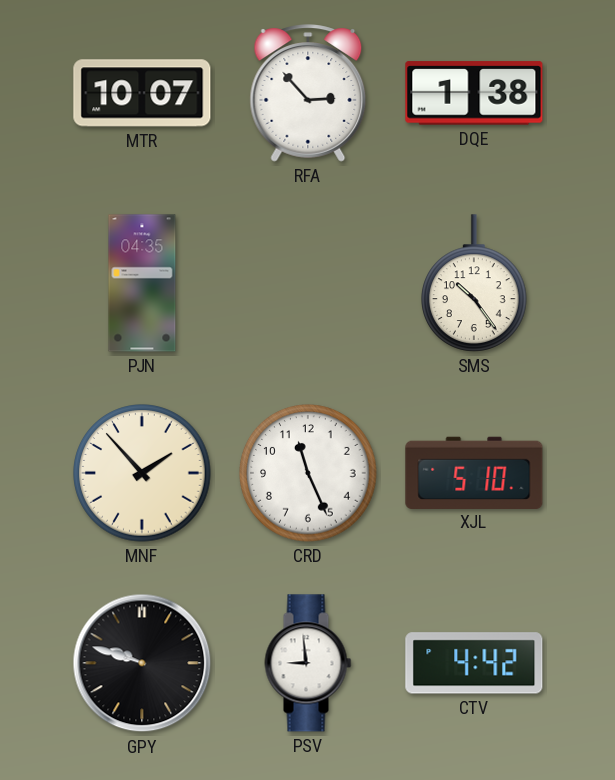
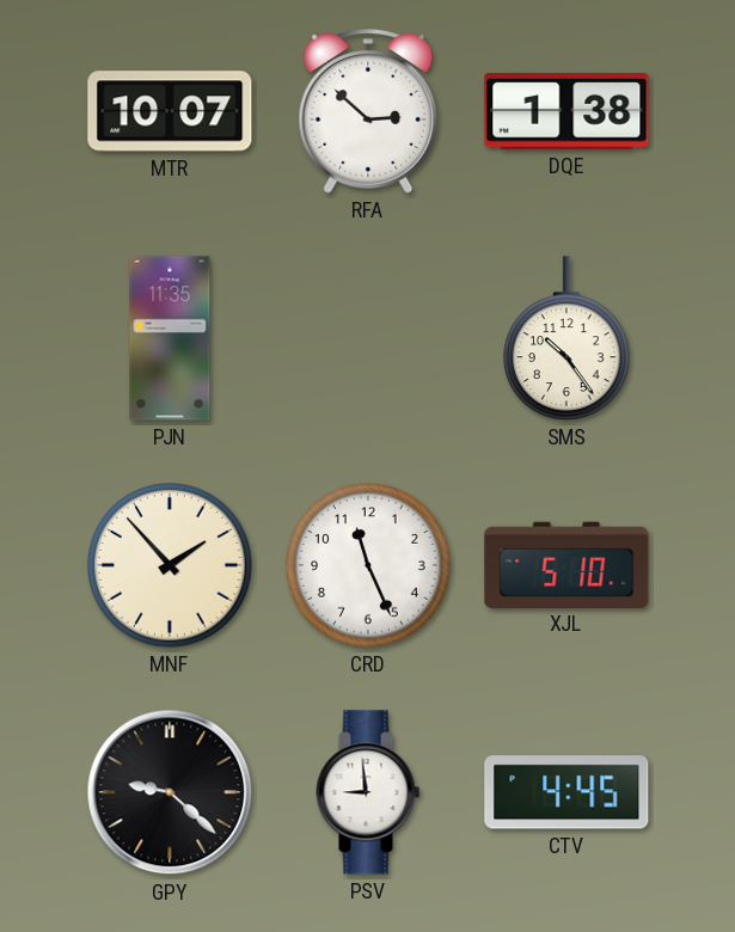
RFA: 2:53 -> 2:52
PJN: 04:35 -> 11:35
GPY: 9:48 -> 9:22
CTV: 4:42 -> 4:45
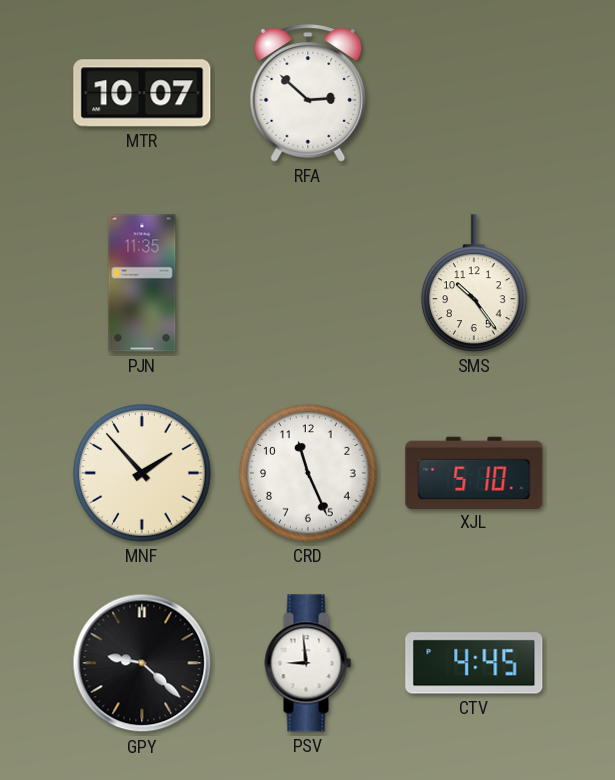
DQE: 1:38 -> none
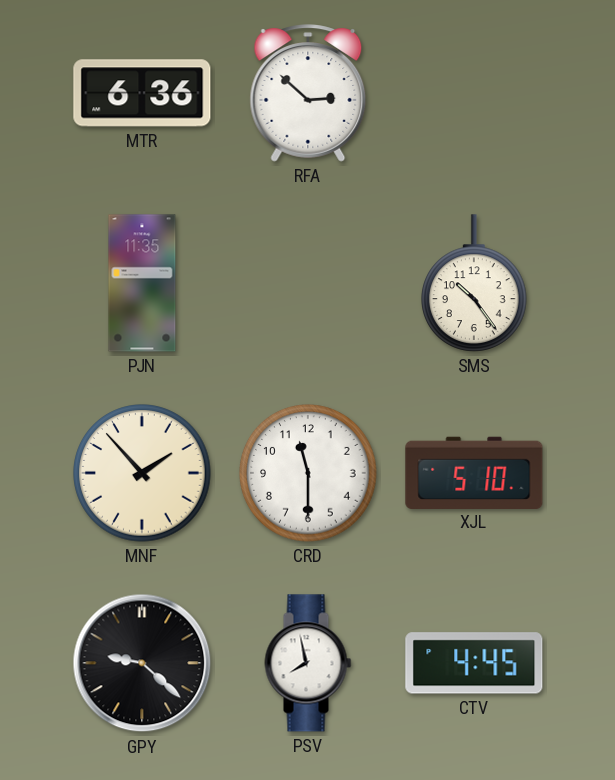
MTR: 10:07 -> 6:36
CRD: 11:26 -> 11:30
PSV: 8:59 -> 7:58
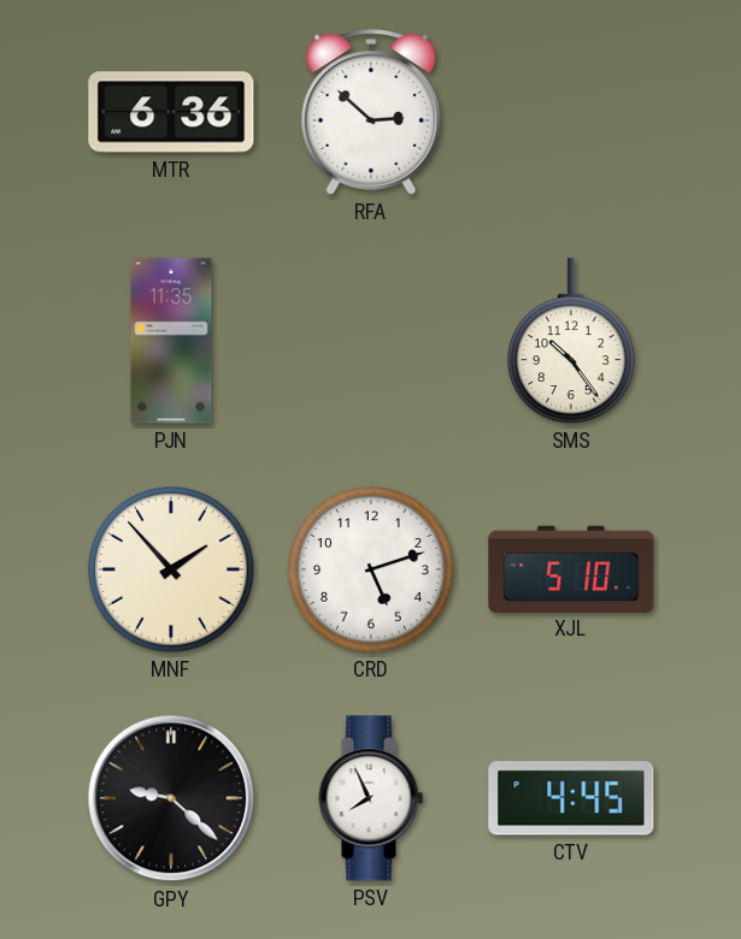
CRD: 11:30 -> 5:12
PSV: 7:58 -> 7:56
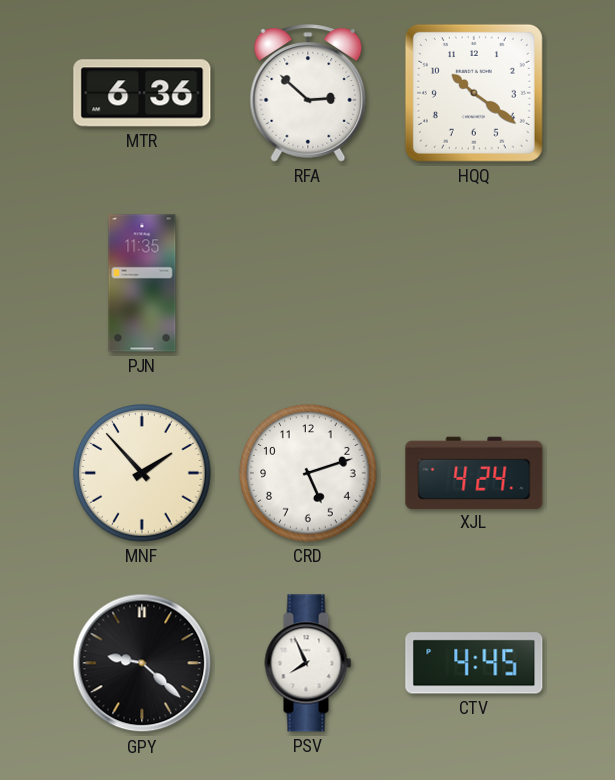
HQQ: none -> 10:21
SMS: 10:24 -> none
XJL: 5:10 -> 4:24
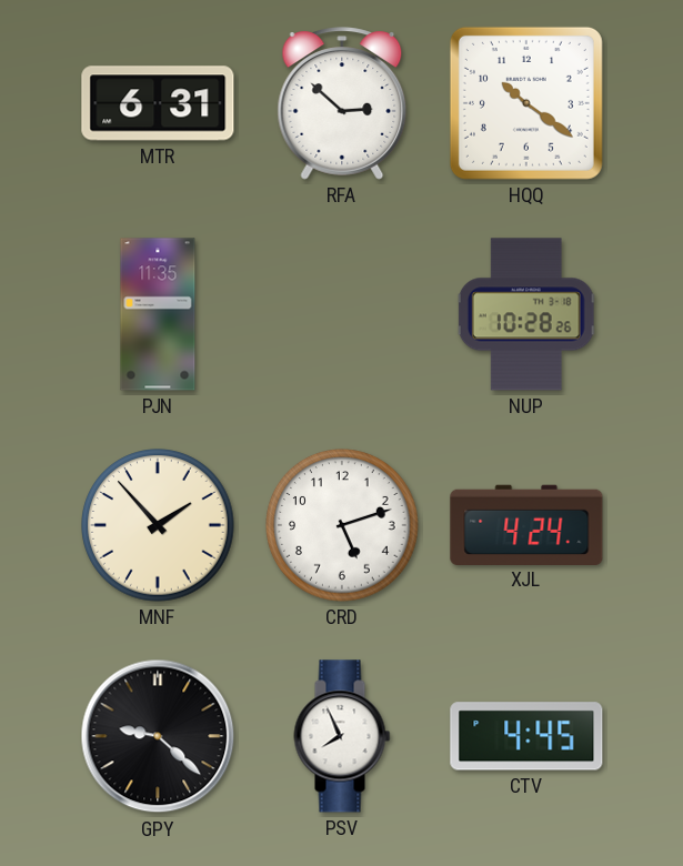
MTR: 6:36 -> 6:31
NUP: none -> 10:28
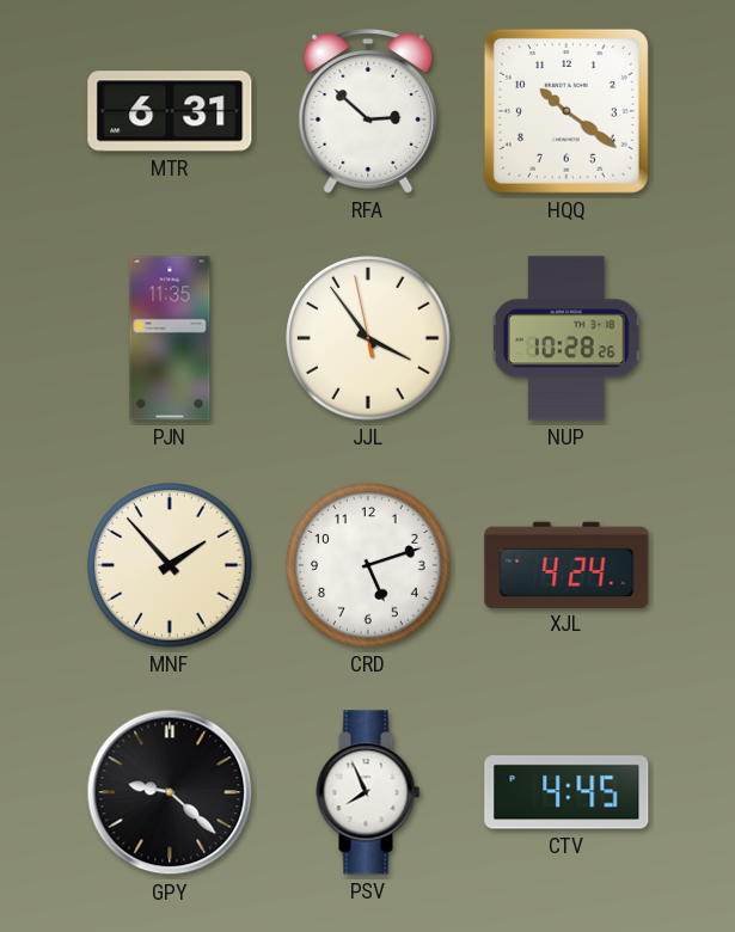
JJL: none -> 3:53
